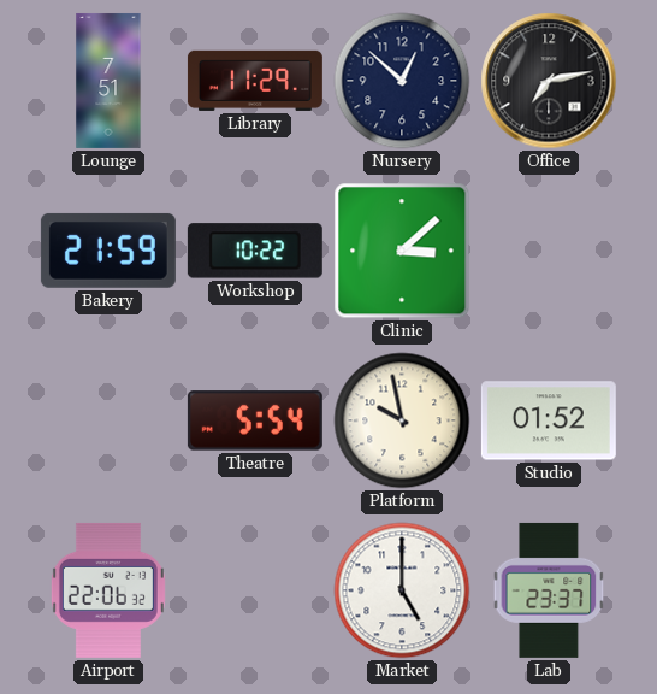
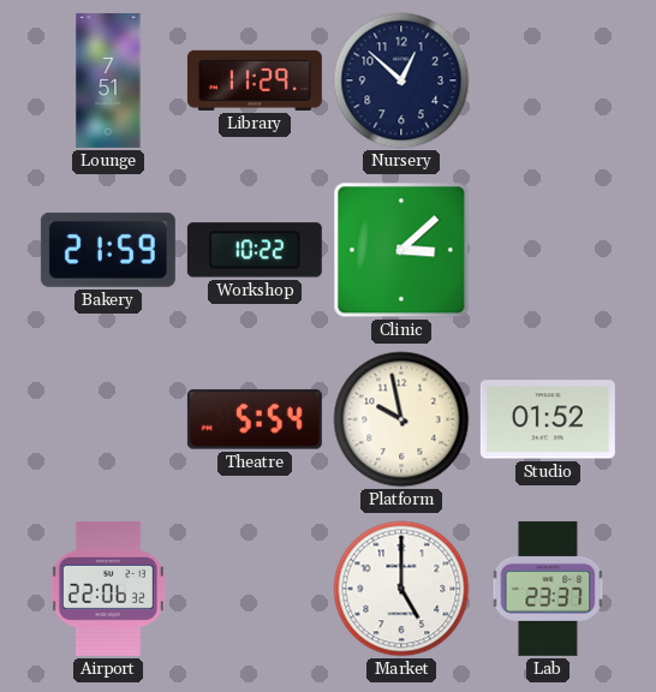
Office: 7:13 -> none
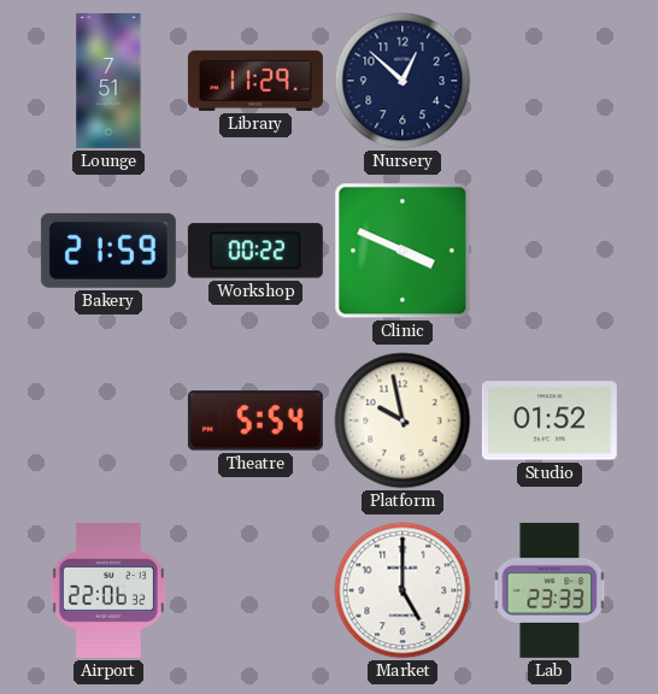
Workshop: 10:22 -> 00:22
Clinic: 3:08 -> 3:49
Lab: 23:37 -> 23:33
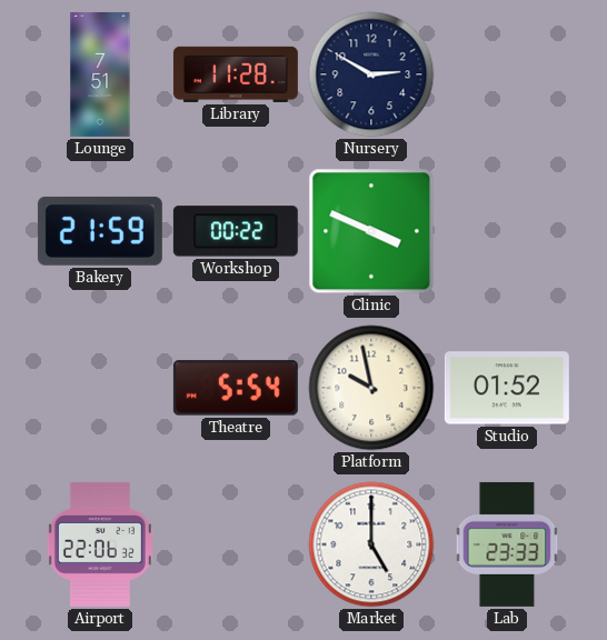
Library: 11:29 -> 11:28
Nursery: 12:52 -> 2:50
